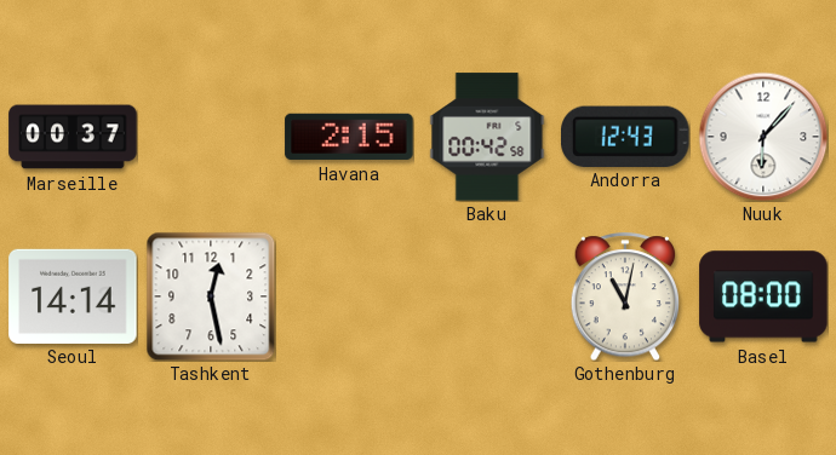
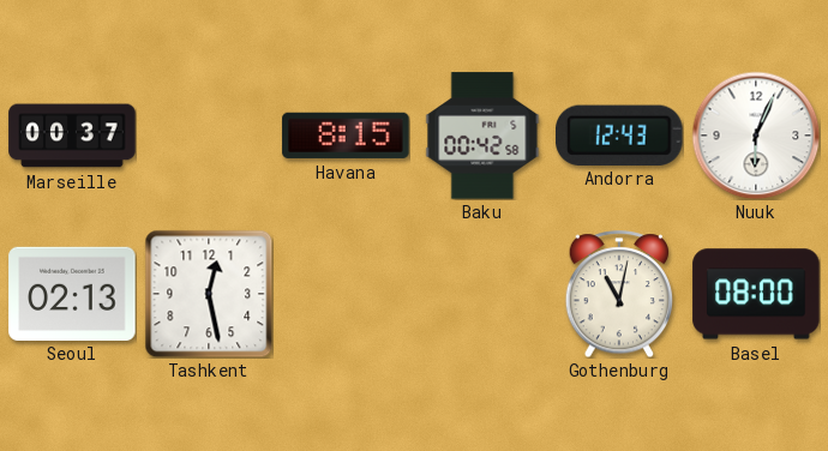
Havana: 2:15 -> 8:15
Nuuk: 6:07 -> 6:04
Seoul: 14:14 -> 02:13
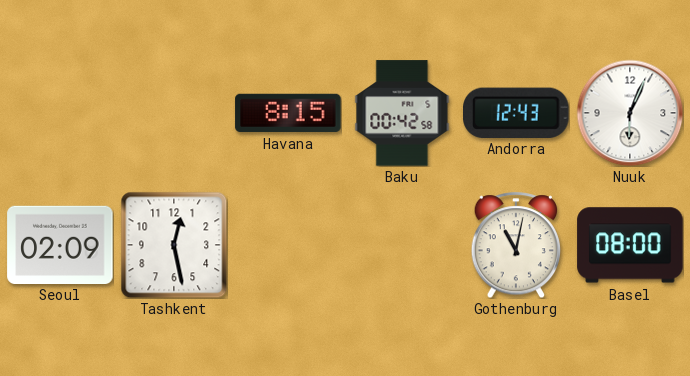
Marseille: 00:37 -> none
Seoul: 02:13 -> 02:09
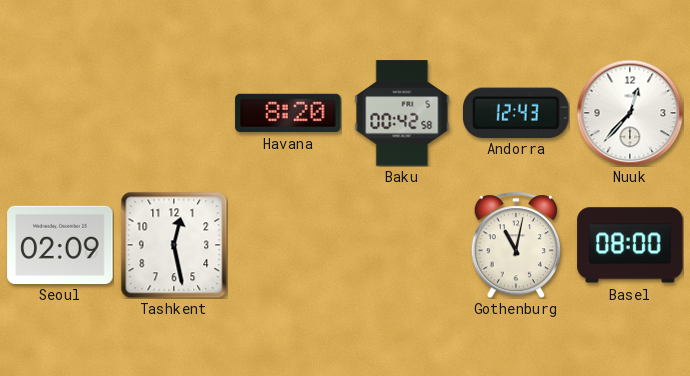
Havana: 8:15 -> 8:20
Nuuk: 6:04 -> 12:37
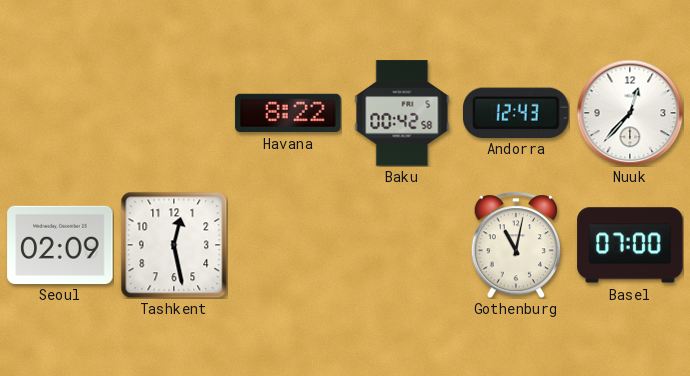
Havana: 8:20 -> 8:22
Basel: 08:00 -> 07:00
